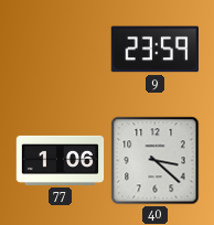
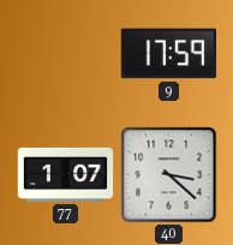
9: 23:59 -> 17:59
77: 1:06 -> 1:07
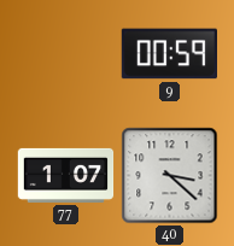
9: 17:59 -> 00:59
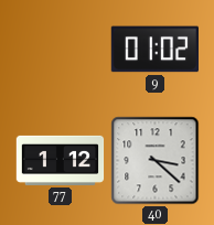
9: 00:59 -> 01:02
77: 1:07 -> 1:12
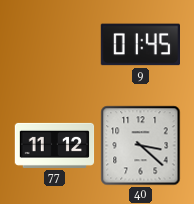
9: 01:02 -> 01:45
77: 1:12 -> 11:12
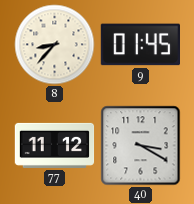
8: none -> 8:37
40: 3:22 -> 3:20
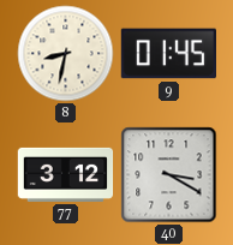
8: 8:37 -> 8:32
77: 11:12 -> 3:12
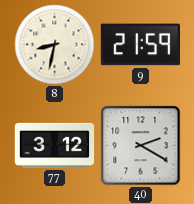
9: 01:45 -> 21:59
40: 3:20 -> 2:20
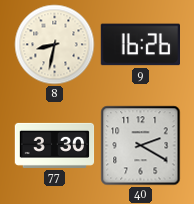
9: 21:59 -> 16:26
77: 3:12 -> 3:30
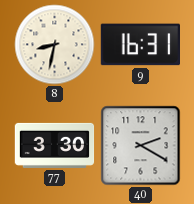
9: 16:26 -> 16:31
